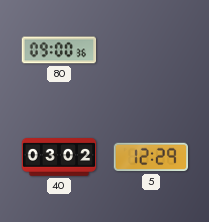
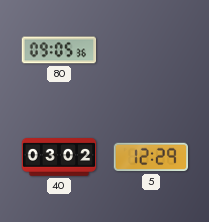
80: 09:00 -> 09:05
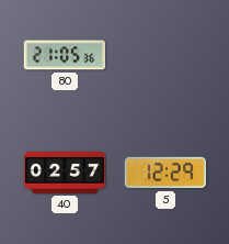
80: 09:05 -> 21:05
40: 03:02 -> 02:57
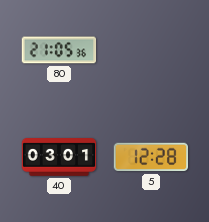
40: 02:57 -> 03:01
5: 12:29 -> 12:28
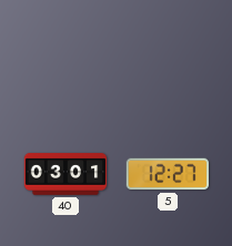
80: 21:05 -> none
5: 12:28 -> 12:27
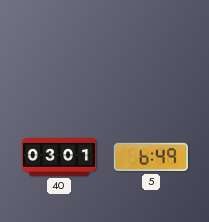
5: 12:27 -> 6:49
